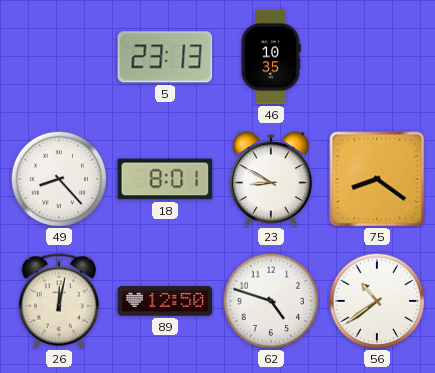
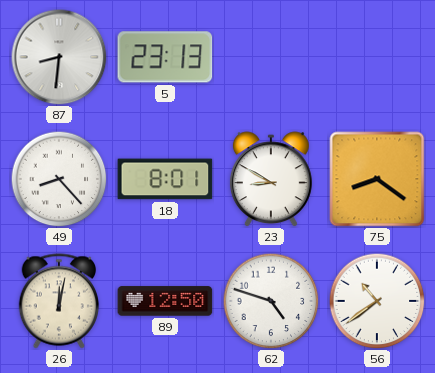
87: none -> 8:31
46: 10:35 -> none
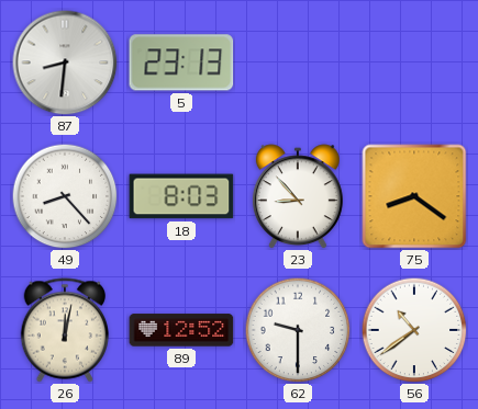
18: 8:01 -> 8:03
23: 8:50 -> 8:53
89: 12:50 -> 12:52
62: 4:48 -> 9:30
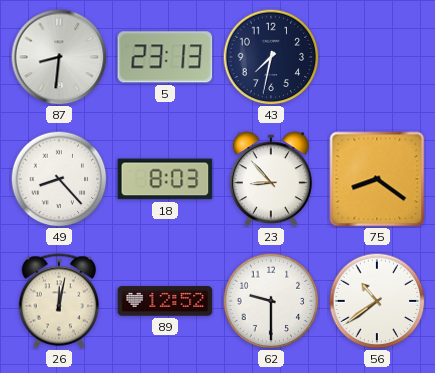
43: none -> 7:32
